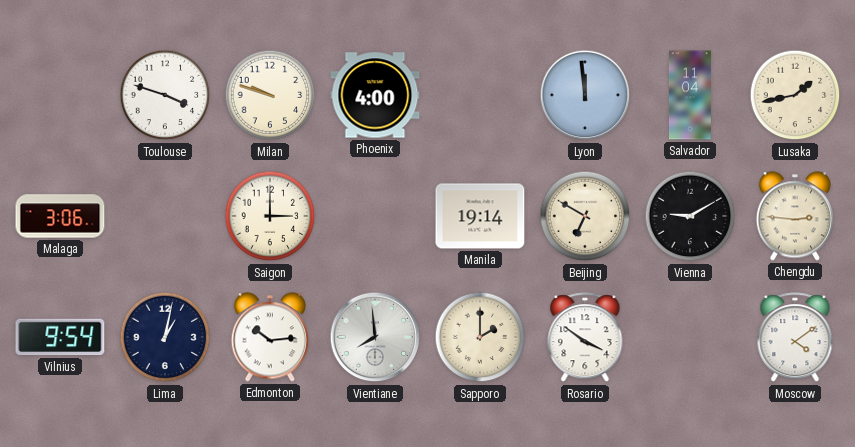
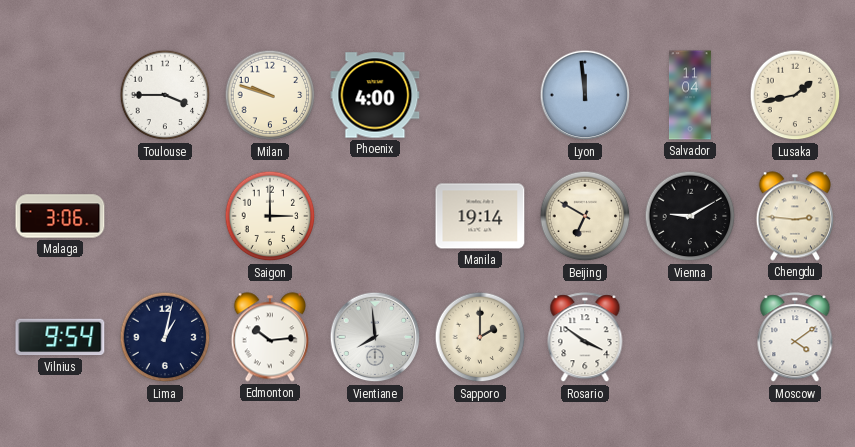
Toulouse: 3:48 -> 3:45
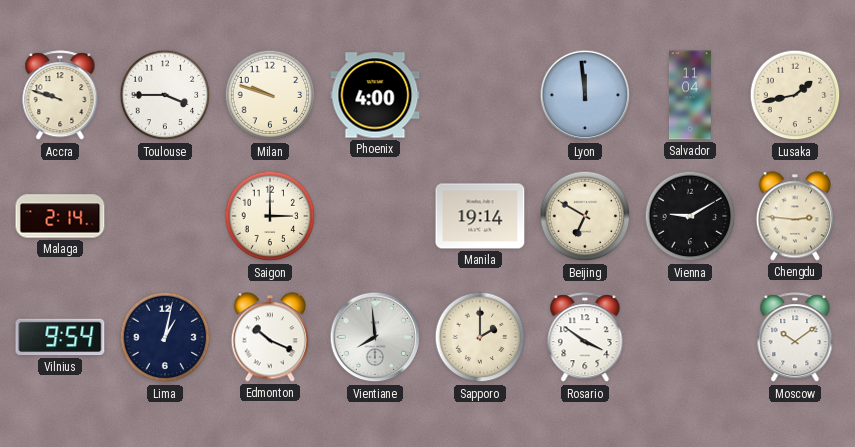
Accra: none -> 9:48
Malaga: 3:06 -> 2:14
Edmonton: 10:14 -> 10:19
Moscow: 4:09 -> 10:09
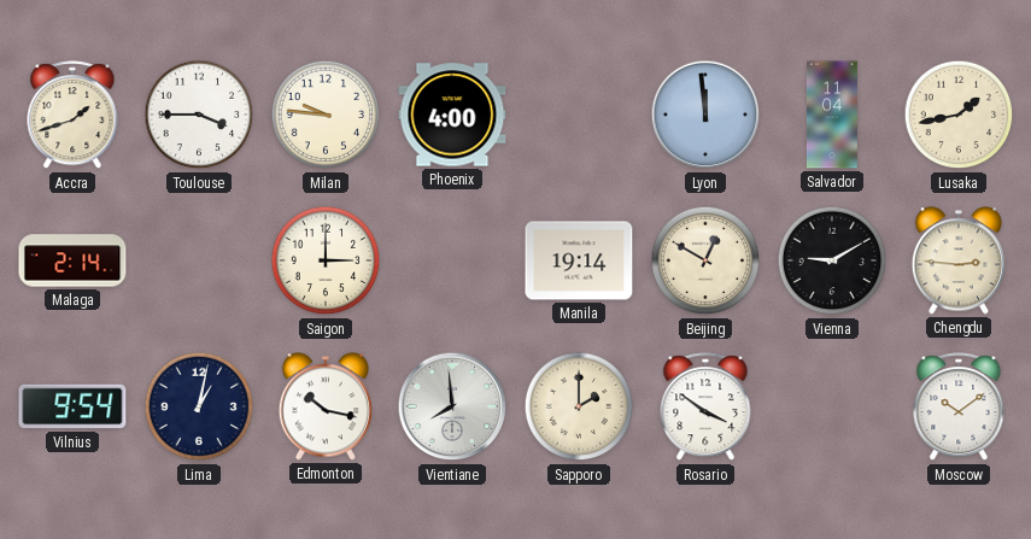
Accra: 9:48 -> 1:42
Milan: 9:48 -> 9:46
Beijing: 6:50 -> 12:50
Edmonton: 10:19 -> 10:17
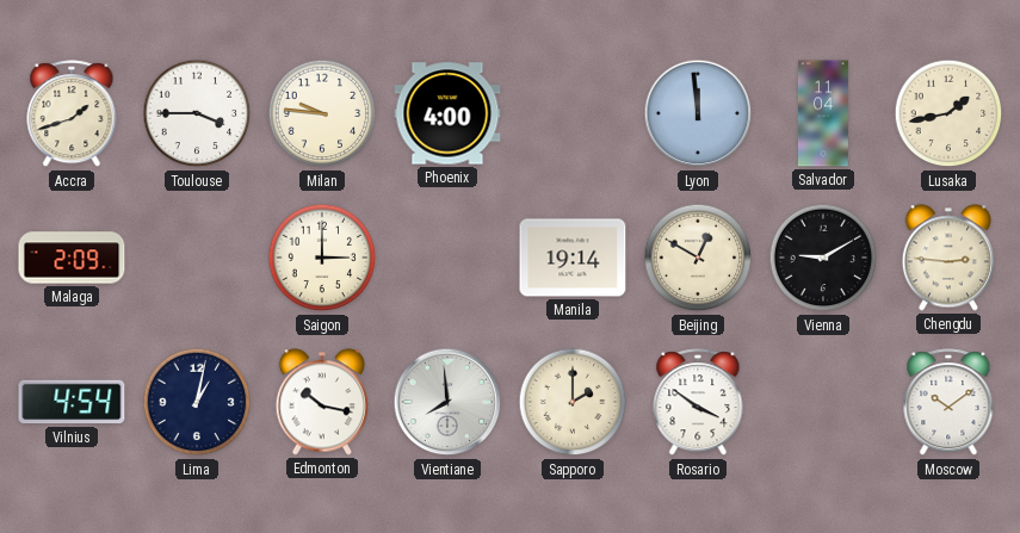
Malaga: 2:14 -> 2:09
Vilnius: 9:54 -> 4:54
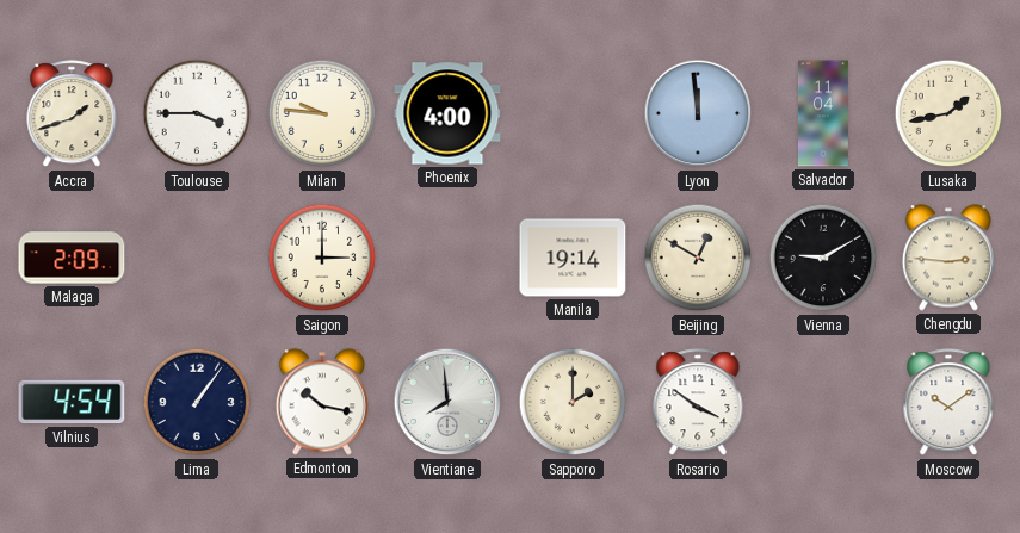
Lima: 1:02 -> 1:06
